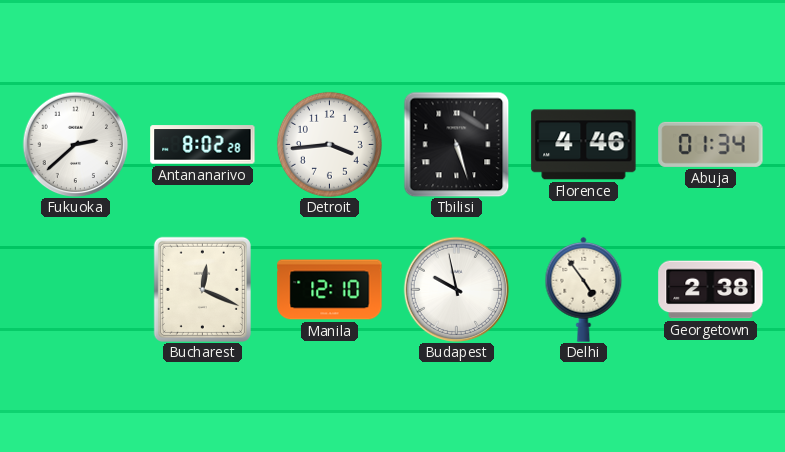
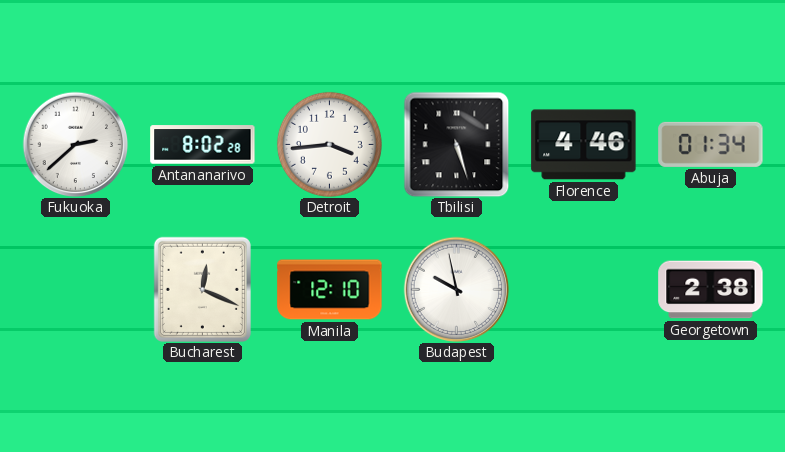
Delhi: 4:54 -> none
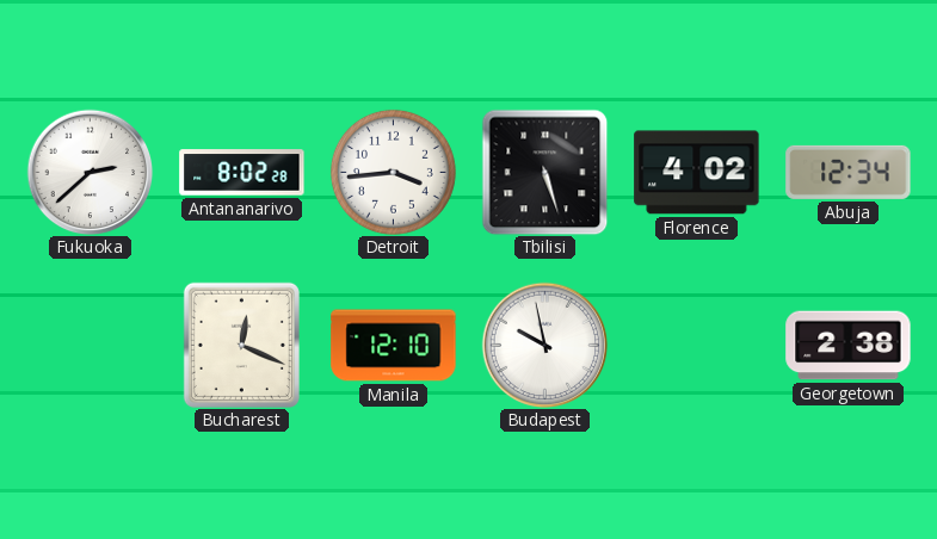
Florence: 4:46 -> 4:02
Abuja: 01:34 -> 12:34
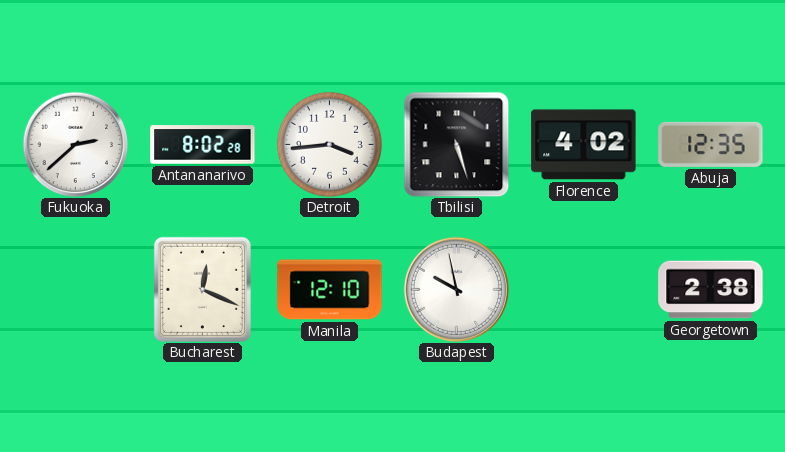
Abuja: 12:34 -> 12:35
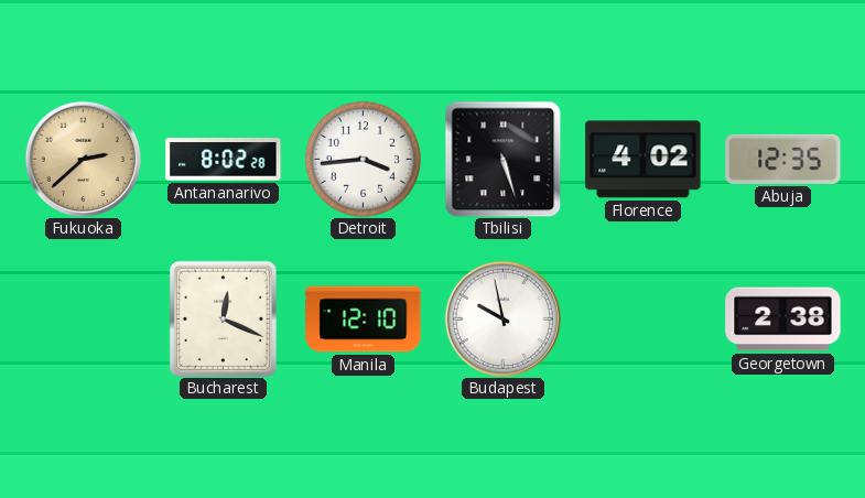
Fukuoka dial: white -> champagne
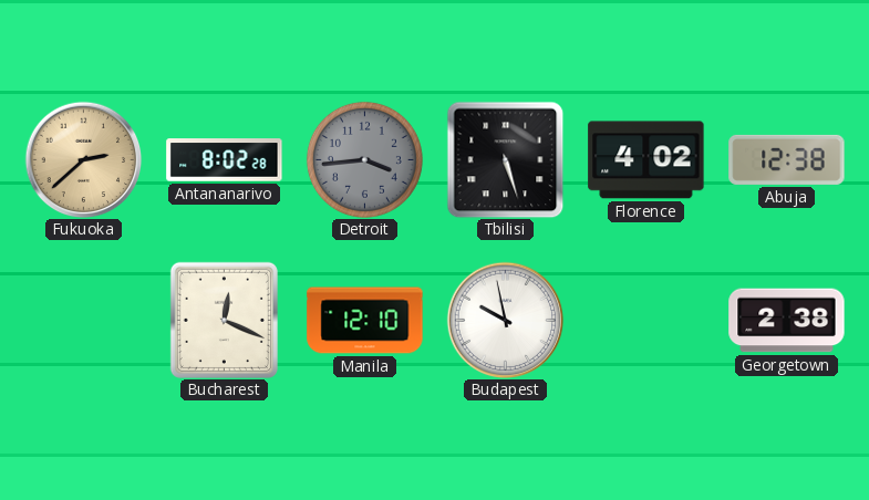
Detroit dial: white -> grey
Abuja: 12:35 -> 12:38
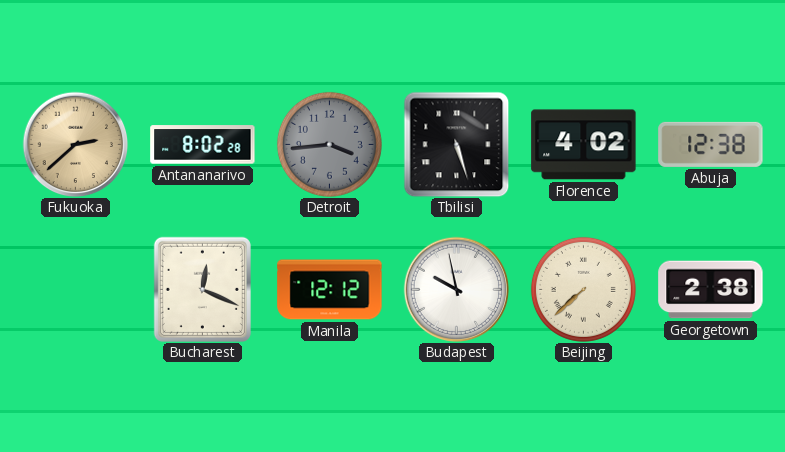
Manila: 12:10 -> 12:12
Beijing: none -> 7:38
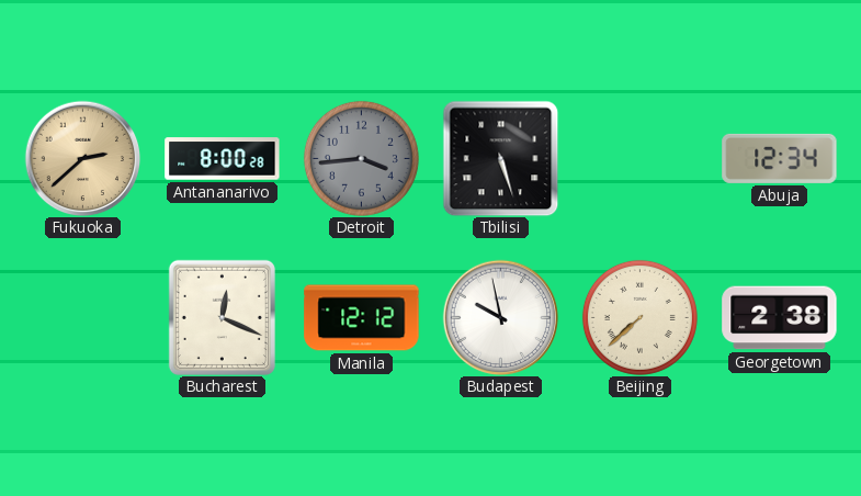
Antananarivo: 8:02 -> 8:00
Florence: 4:02 -> none
Abuja: 12:38 -> 12:34
